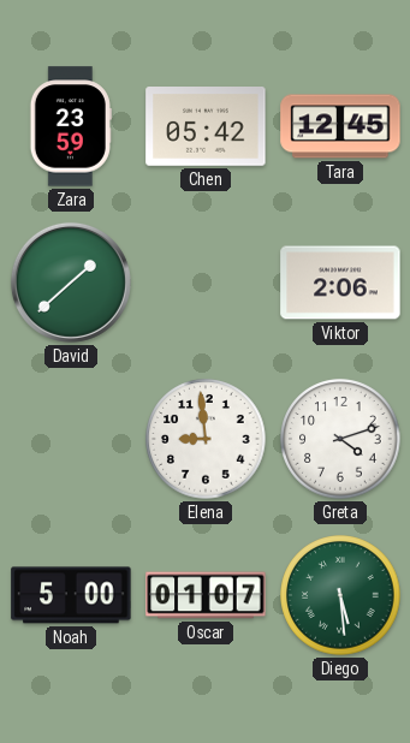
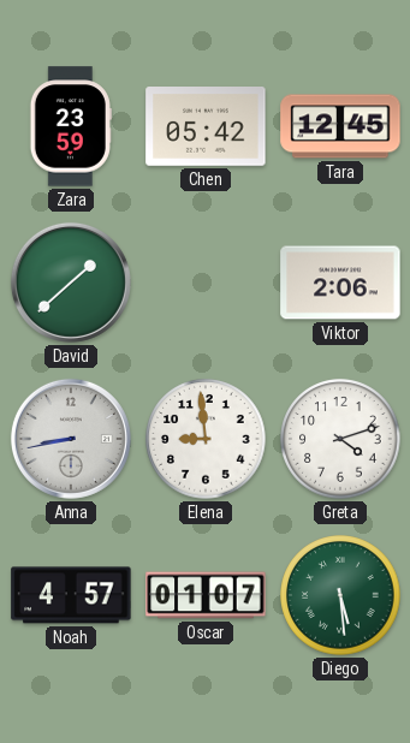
Anna: none -> 8:43
Noah: 5:00 -> 4:57
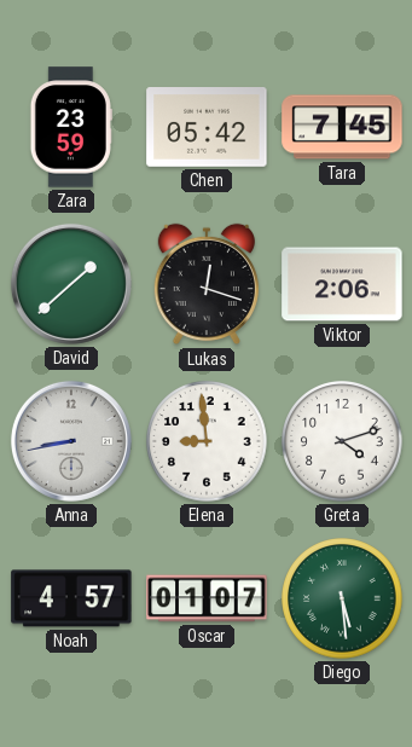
Tara: 12:45 -> 7:45
Lukas: none -> 12:18
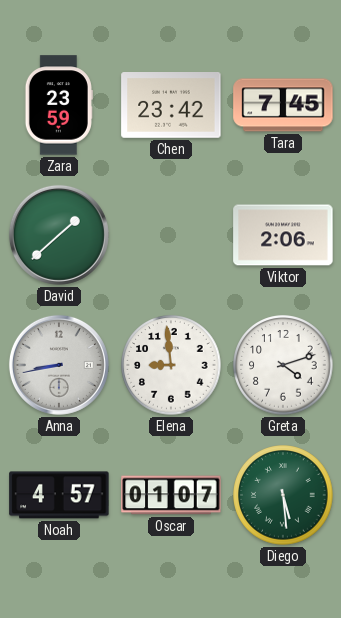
Chen: 05:42 -> 23:42
Lukas: 12:18 -> none
